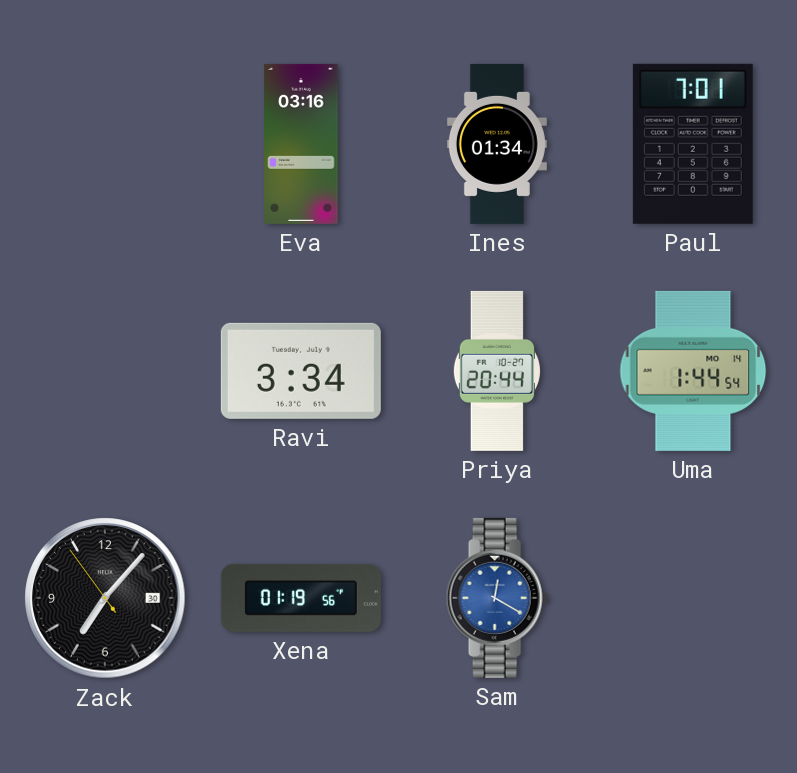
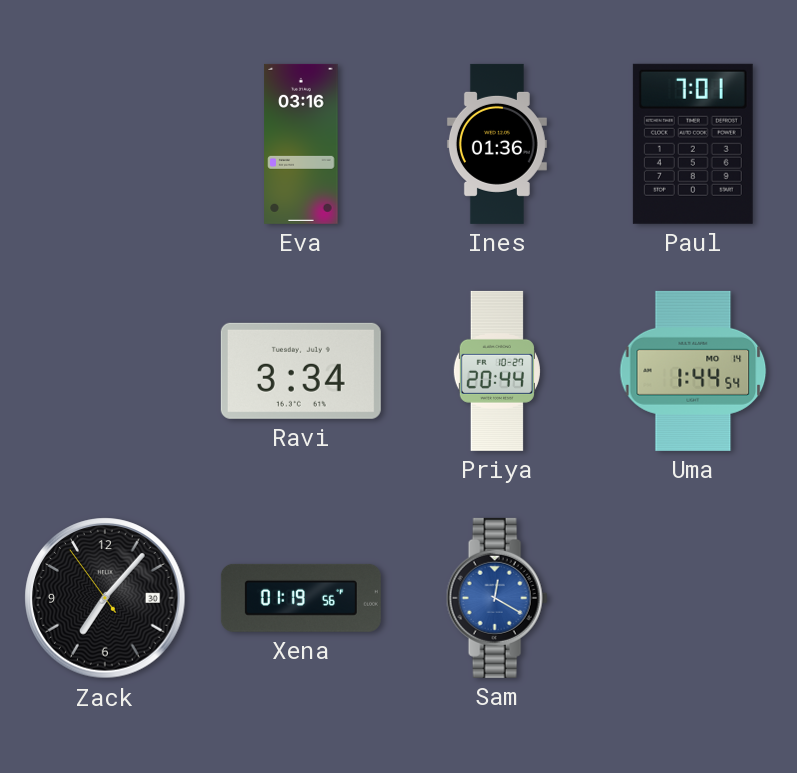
Ines: 01:34 -> 01:36
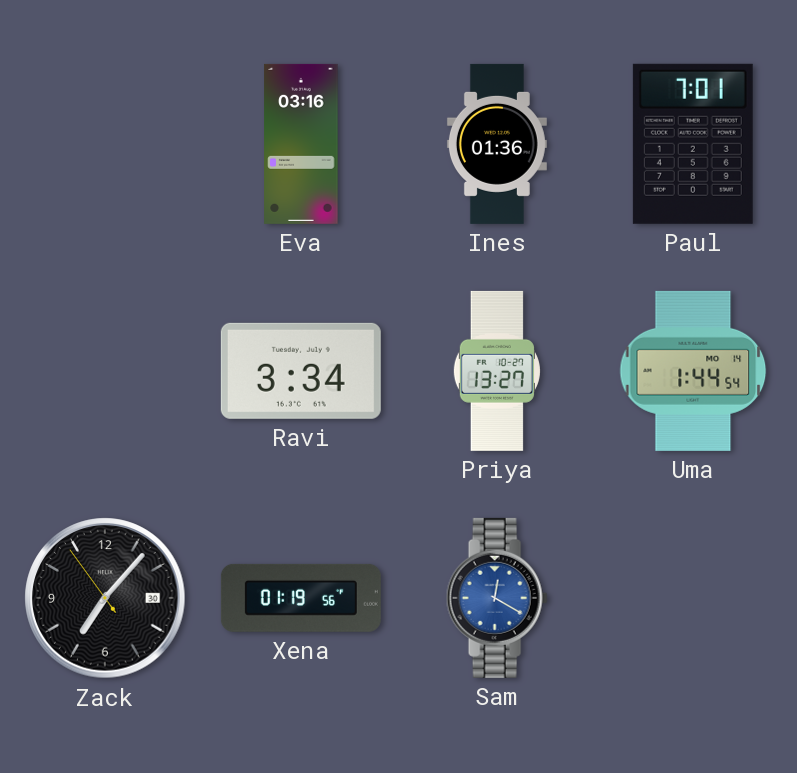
Priya: 20:44 -> 13:27
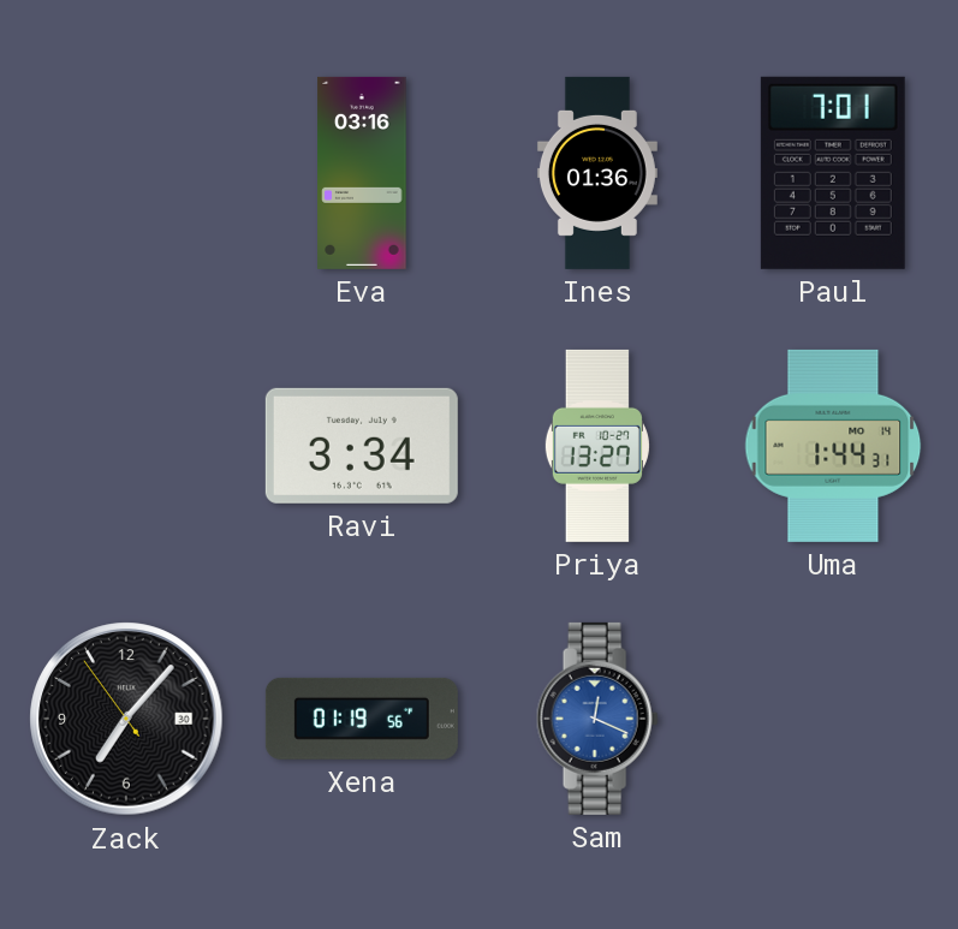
Uma: 1:44:54 -> 1:44:31
Sam: 12:20 -> 12:19
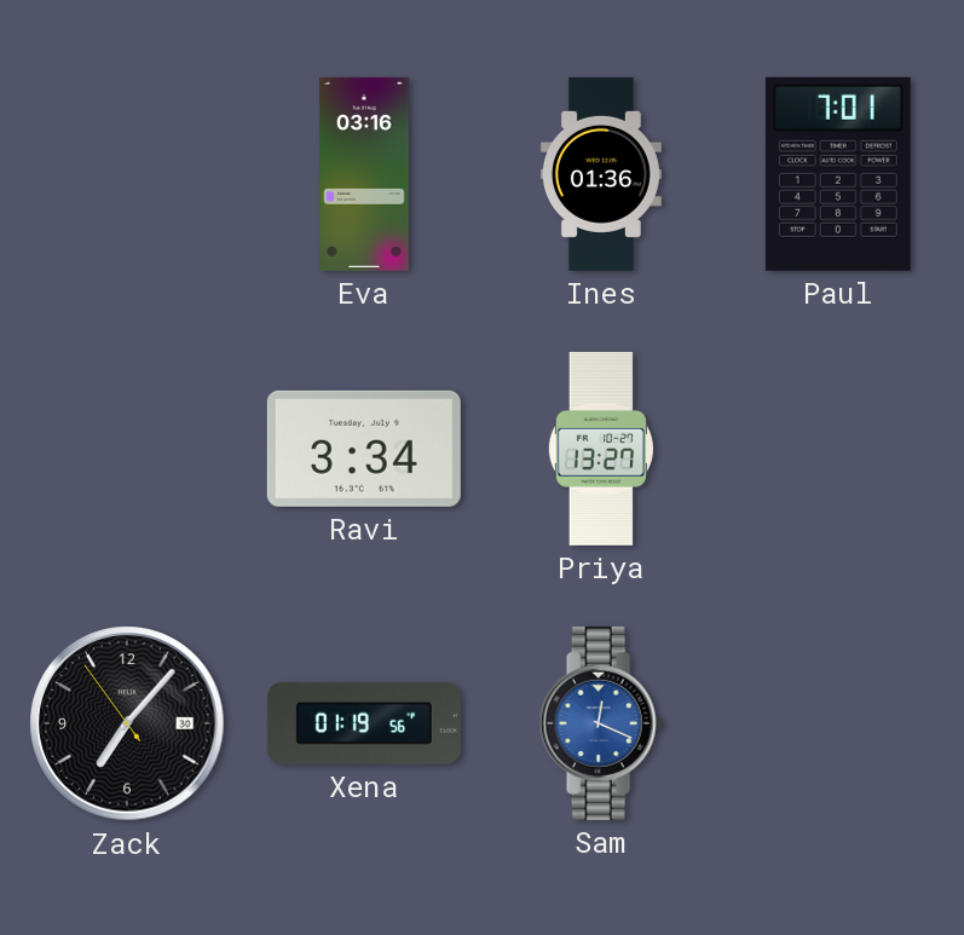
Uma: 1:44 -> none
